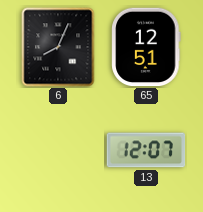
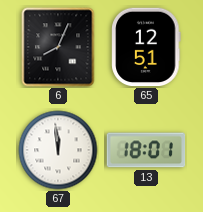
67: none -> 11:59
13: 12:07 -> 18:01
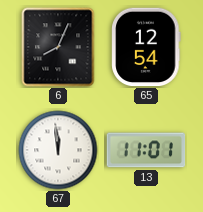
65: 12:51 -> 12:54
13: 18:01 -> 11:01
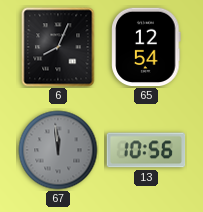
67 dial: white -> grey
13: 11:01 -> 10:56
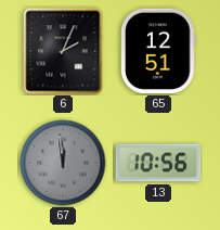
6: 8:04 -> 2:04
65: 12:54 -> 12:51
